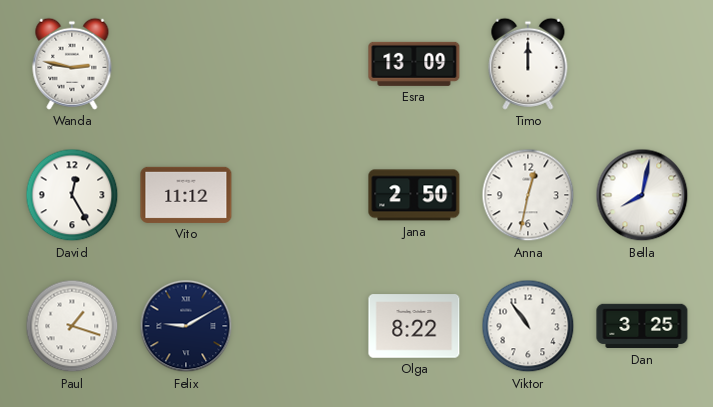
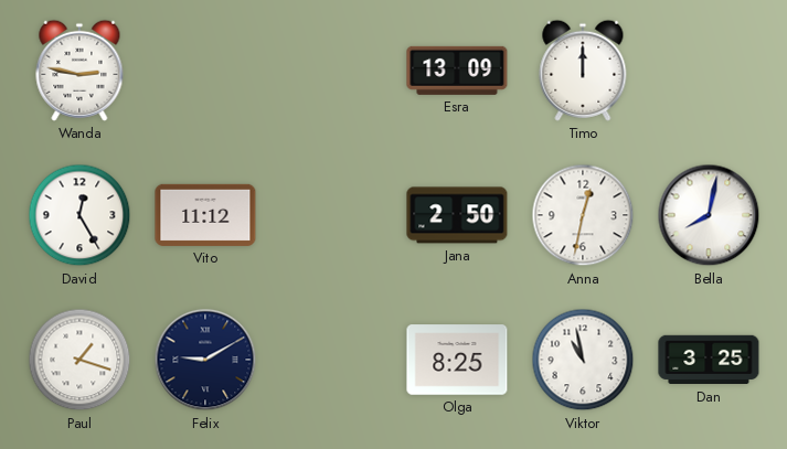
Olga: 8:22 -> 8:25
Viktor: 10:54 -> 10:58
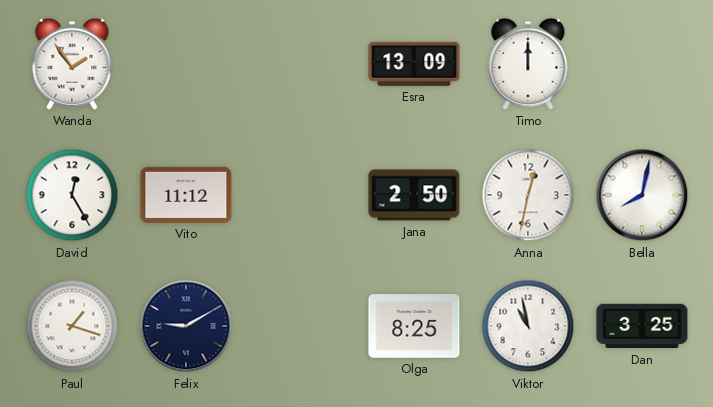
Wanda: 2:47 -> 1:54
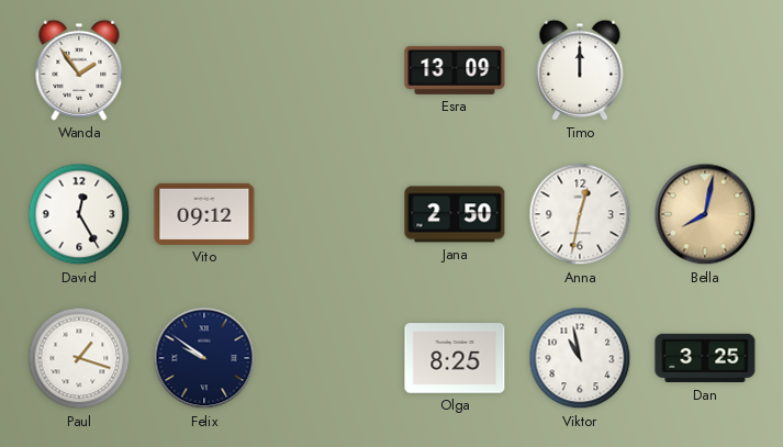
Vito: 11:12 -> 09:12
Bella dial: white -> champagne
Felix: 9:10 -> 9:51
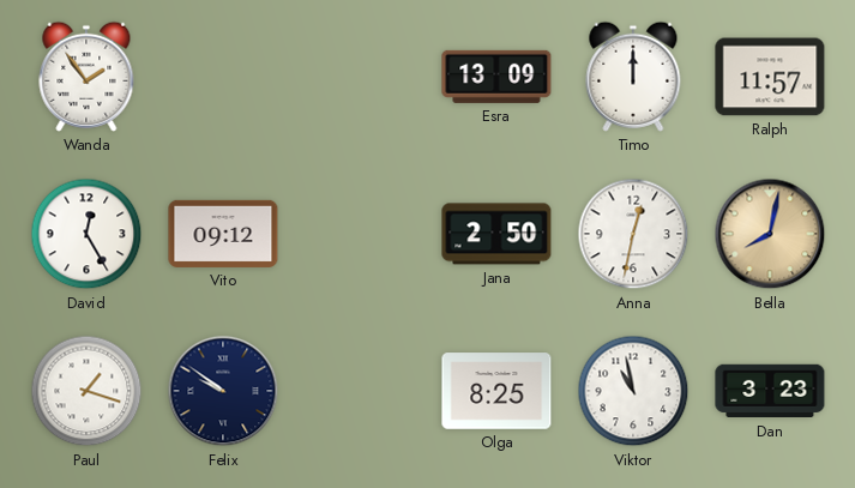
Ralph: none -> 11:57
Dan: 3:25 -> 3:23
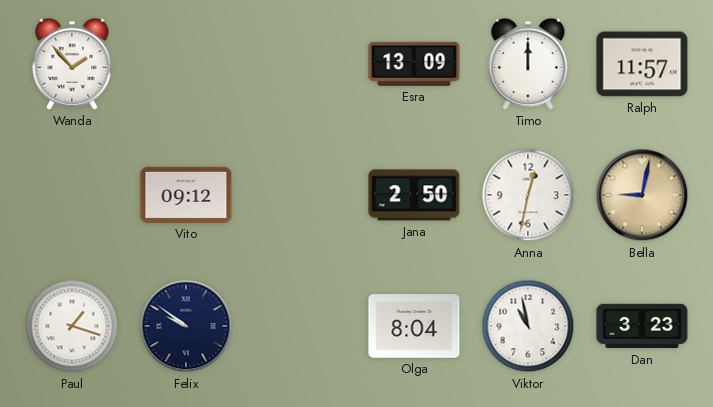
Wanda: 1:54 -> 1:53
David: 12:25 -> none
Bella: 8:02 -> 9:02
Olga: 8:25 -> 8:04
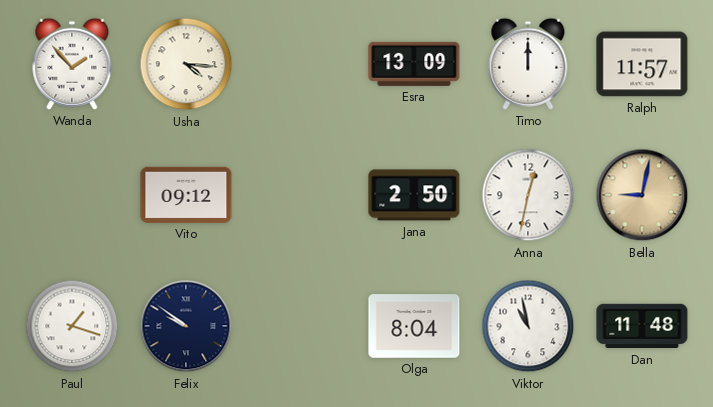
Usha: none -> 4:16
Dan: 3:23 -> 11:48
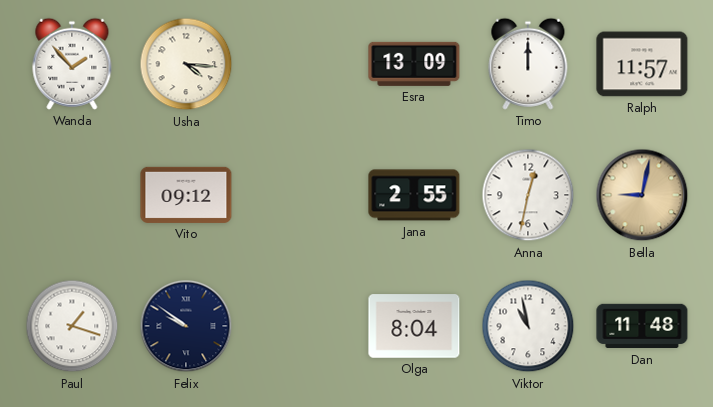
Jana: 2:50 -> 2:55
